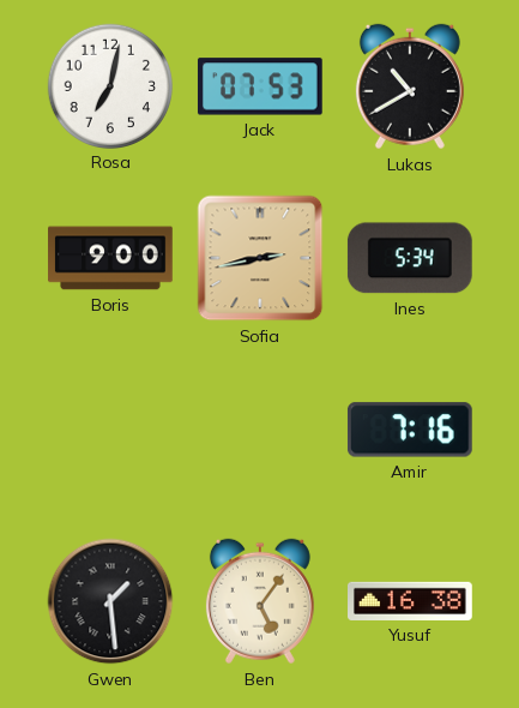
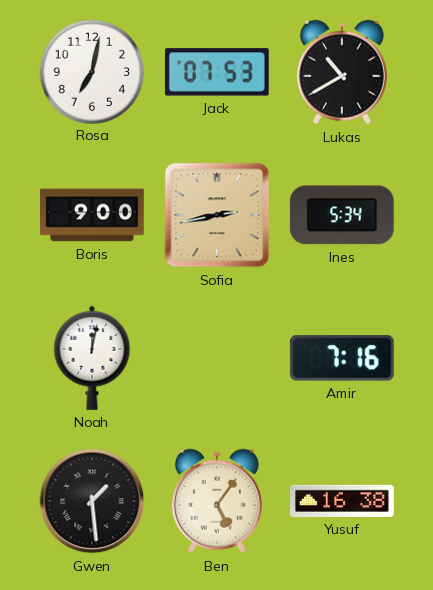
Noah: none -> 12:02
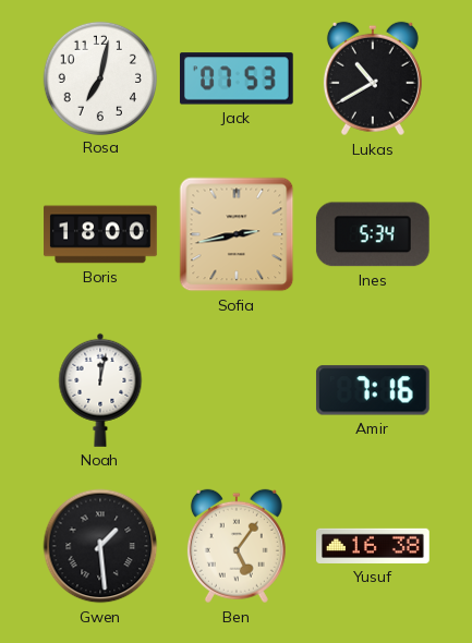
Boris: 9:00 -> 18:00
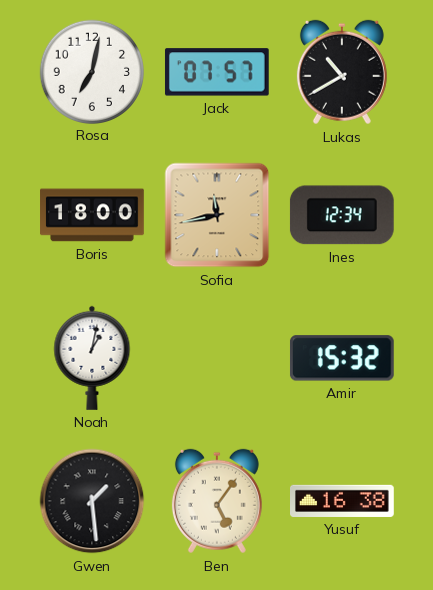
Jack: 07:53 -> 07:57
Sofia: 2:43 -> 11:43
Ines: 5:34 -> 12:34
Noah: 12:02 -> 1:02
Amir: 7:16 -> 15:32
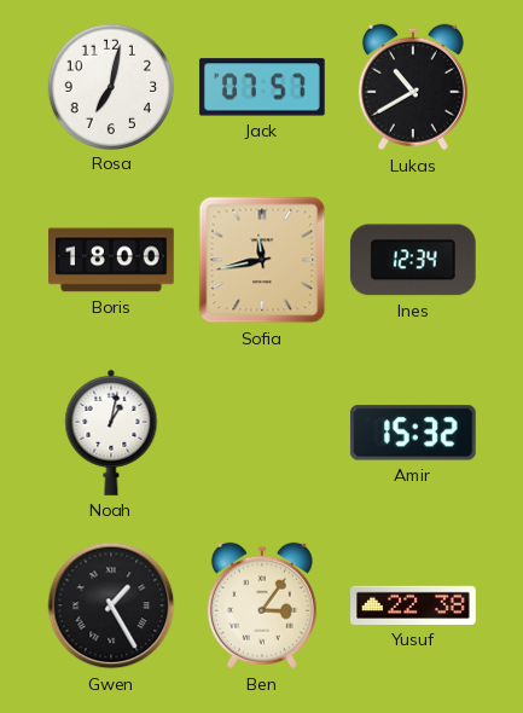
Gwen: 1:29 -> 1:25
Ben: 5:06 -> 3:06
Yusuf: 16:38 -> 22:38
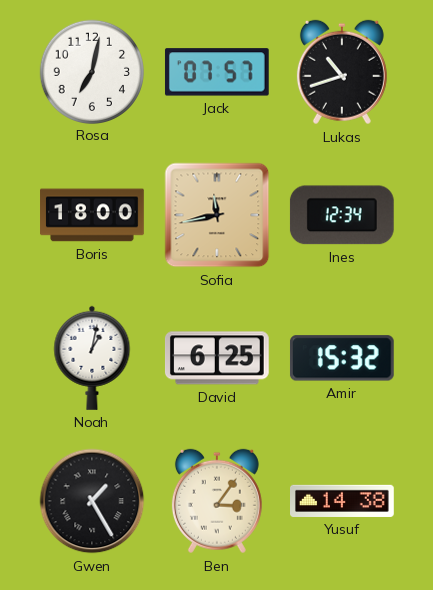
Lukas: 10:40 -> 10:42
David: none -> 6:25
Yusuf: 22:38 -> 14:38
